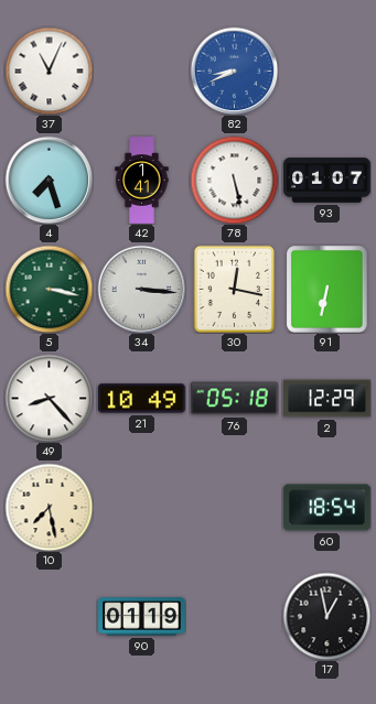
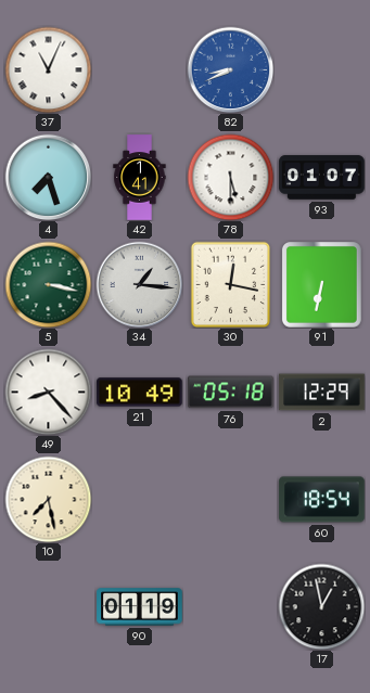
78: 5:28 -> 5:30
34: 3:16 -> 1:16
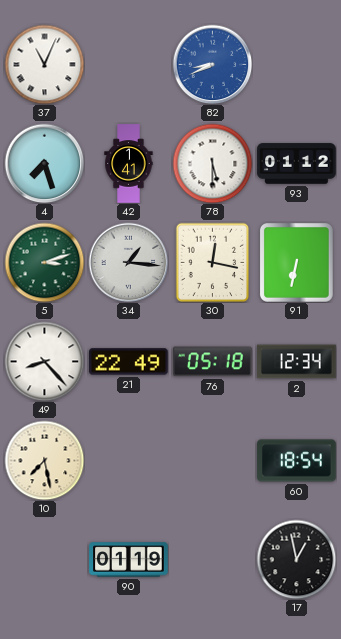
93: 01:07 -> 01:12
5: 3:17 -> 3:12
21: 10:49 -> 22:49
2: 12:29 -> 12:34
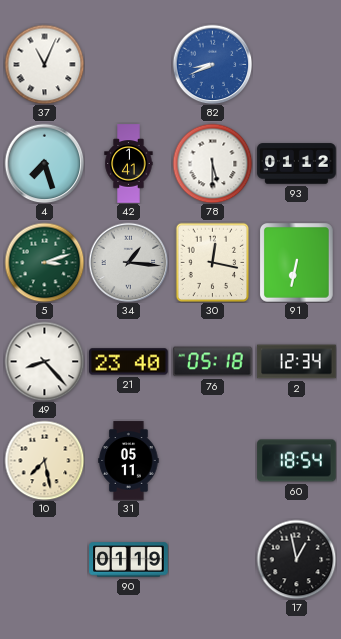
21: 22:49 -> 23:40
31: none -> 05:11
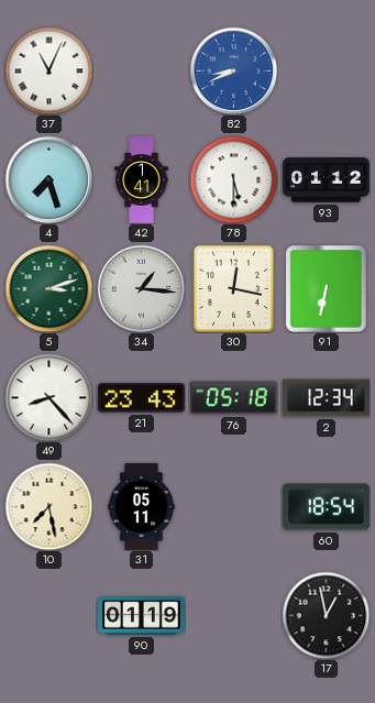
21: 23:40 -> 23:43
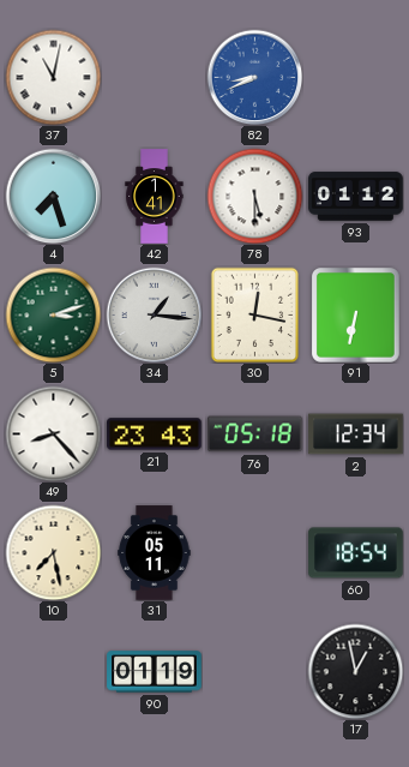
37: 11:04 -> 11:02
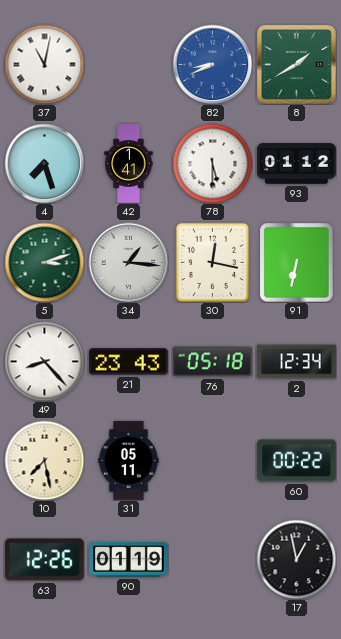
8: none -> 1:40
60: 18:54 -> 00:22
63: none -> 12:26
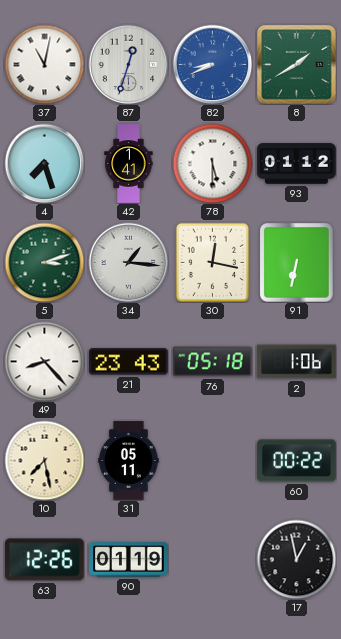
87: none -> 12:33
2: 12:34 -> 1:06
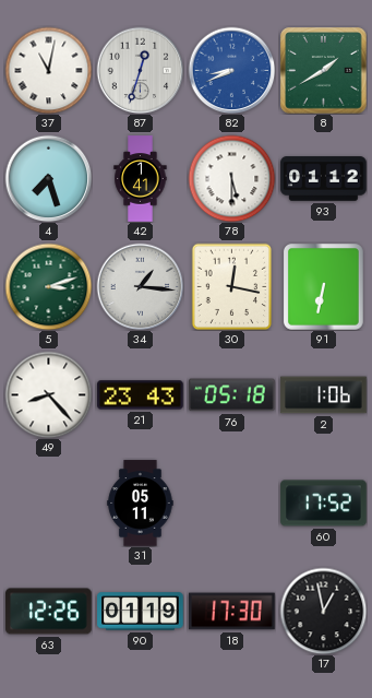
10: 7:28 -> none
60: 00:22 -> 17:52
18: none -> 17:30
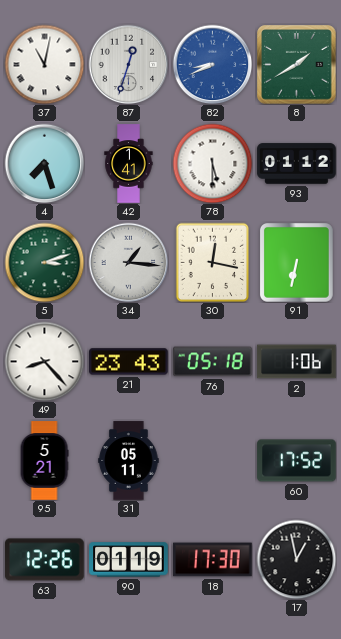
95: none -> 5:21
